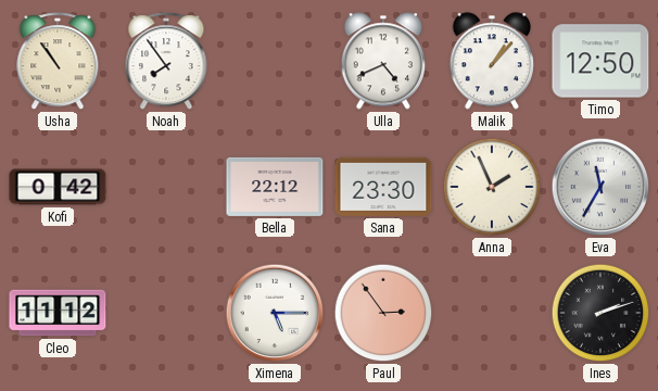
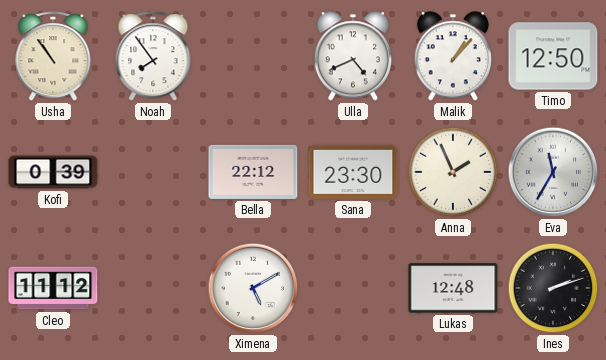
Kofi: 0:42 -> 0:39
Ximena: 5:15 -> 5:10
Paul: 2:54 -> none
Lukas: none -> 12:48
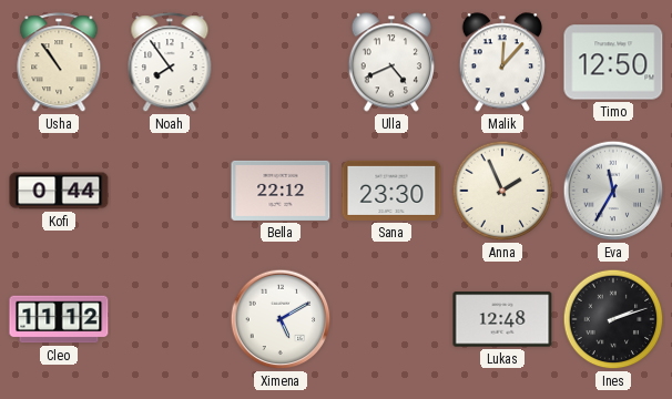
Malik: 1:07 -> 12:07
Kofi: 0:39 -> 0:44
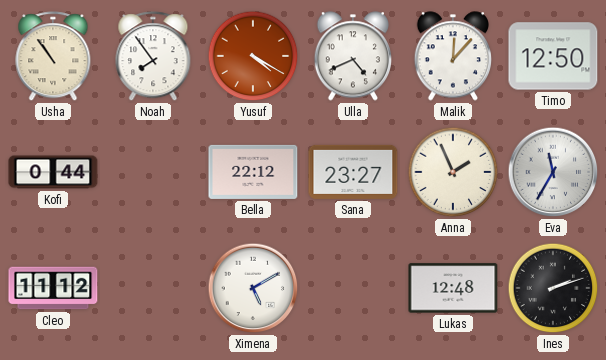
Yusuf: none -> 4:20
Sana: 23:30 -> 23:27
